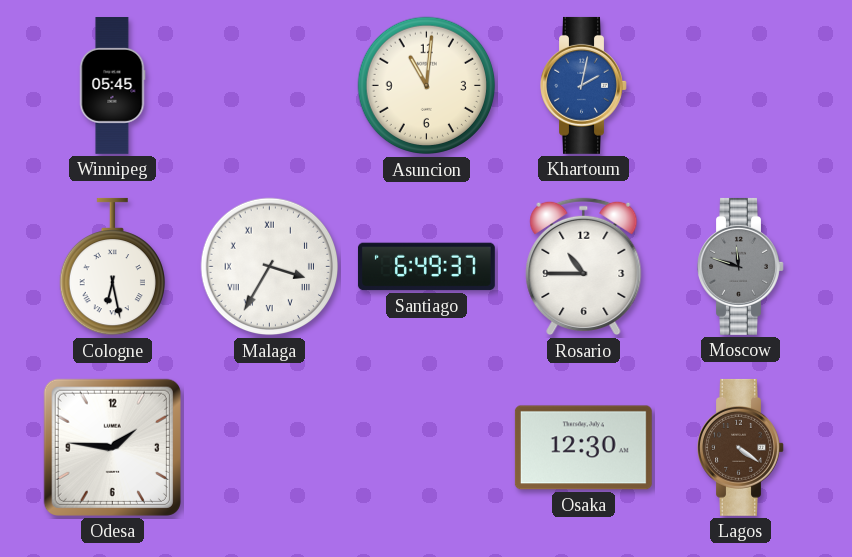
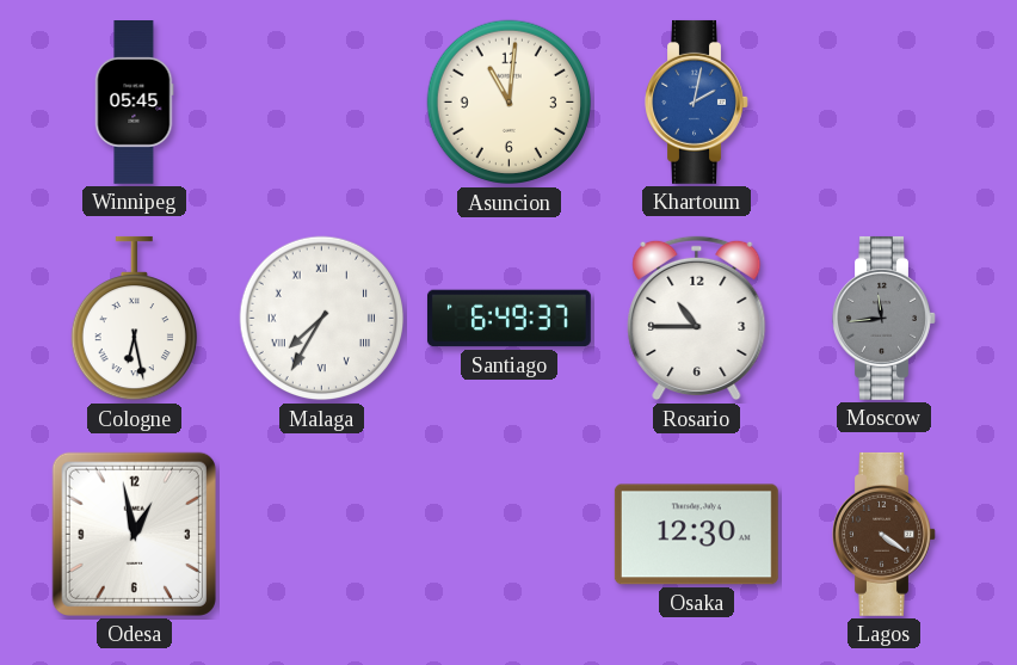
Malaga: 3:35 -> 7:35
Moscow: 11:48 -> 11:44
Odesa: 1:46 -> 12:58
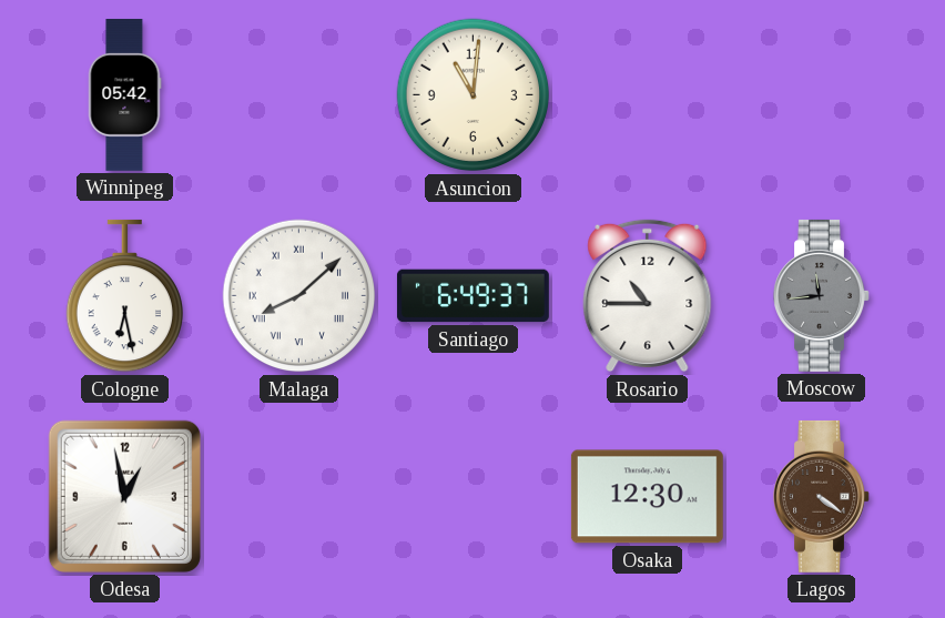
Winnipeg: 05:45 -> 05:42
Khartoum: 2:02 -> none
Malaga: 7:35 -> 8:08
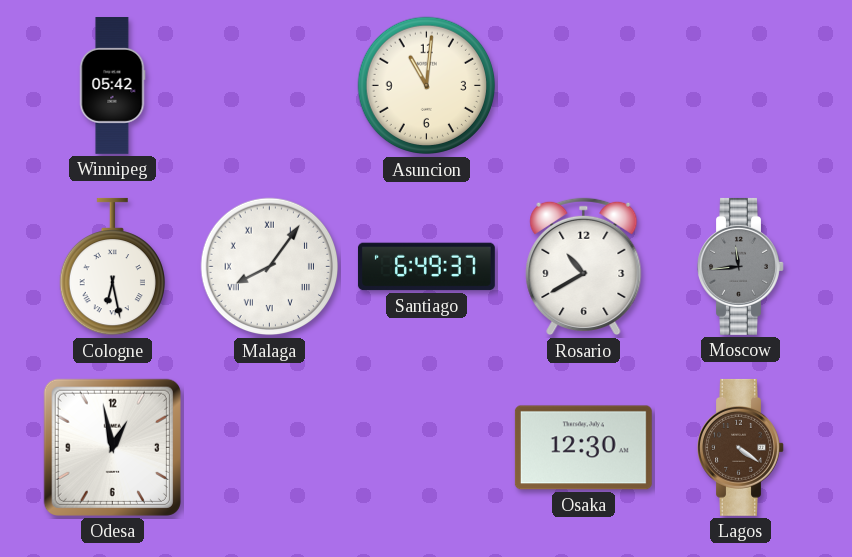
Malaga: 8:08 -> 8:06
Rosario: 10:45 -> 10:40
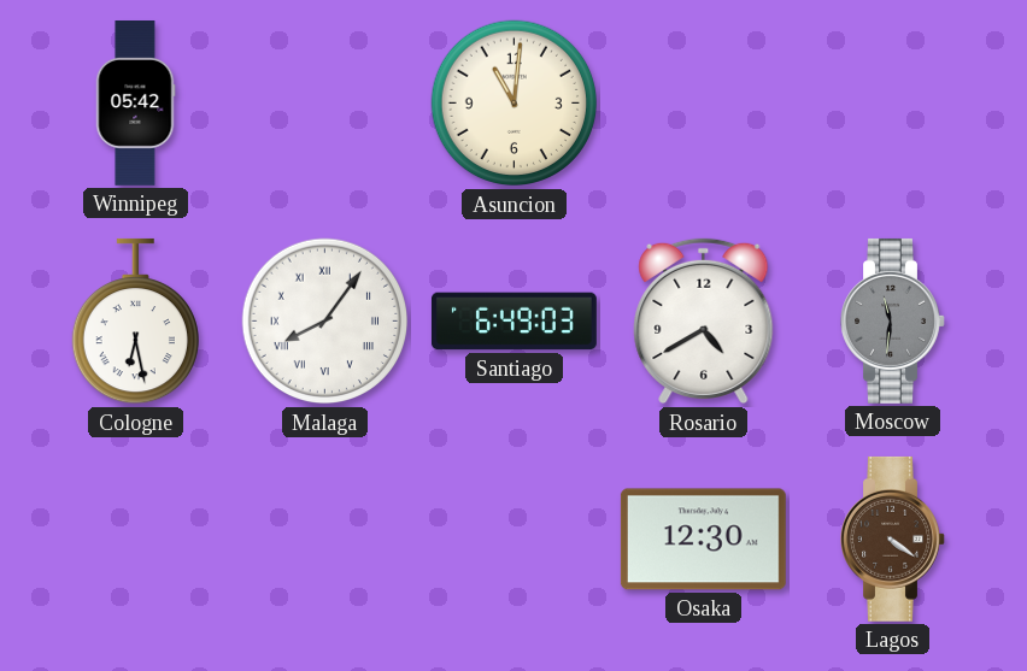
Santiago: 6:49:37 -> 6:49:03
Rosario: 10:40 -> 4:40
Moscow: 11:44 -> 11:31
Odesa: 12:58 -> none
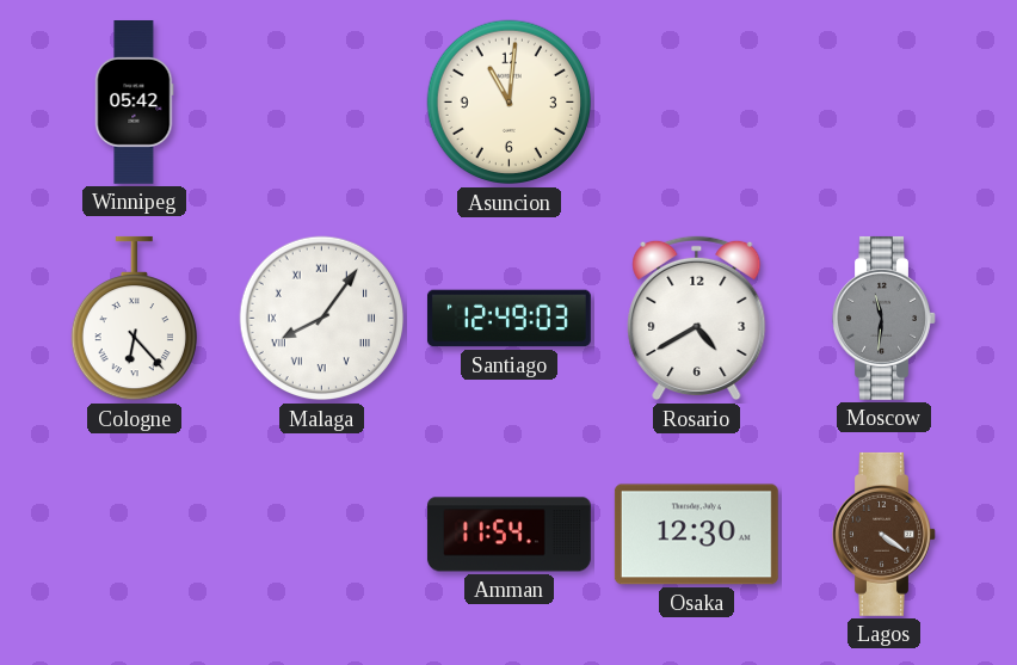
Cologne: 6:28 -> 6:23
Santiago: 6:49 -> 12:49
Amman: none -> 11:54
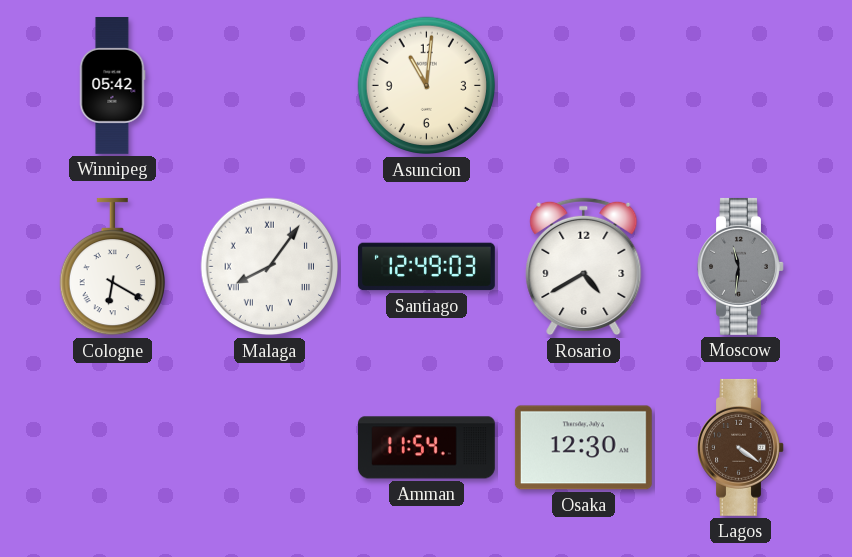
Cologne: 6:23 -> 6:20
